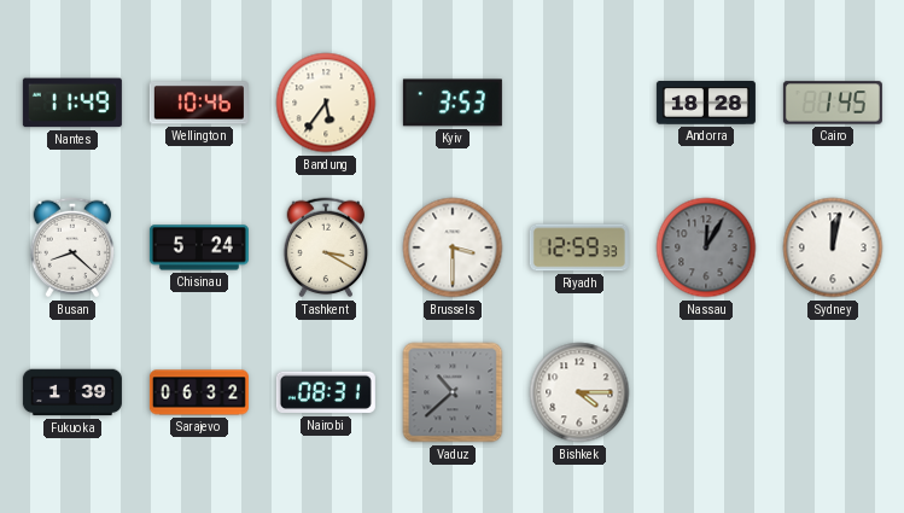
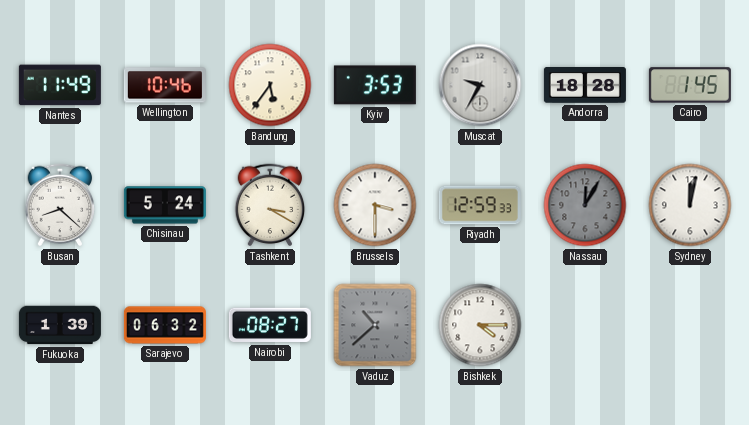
Muscat: none -> 9:35
Nairobi: 08:31 -> 08:27
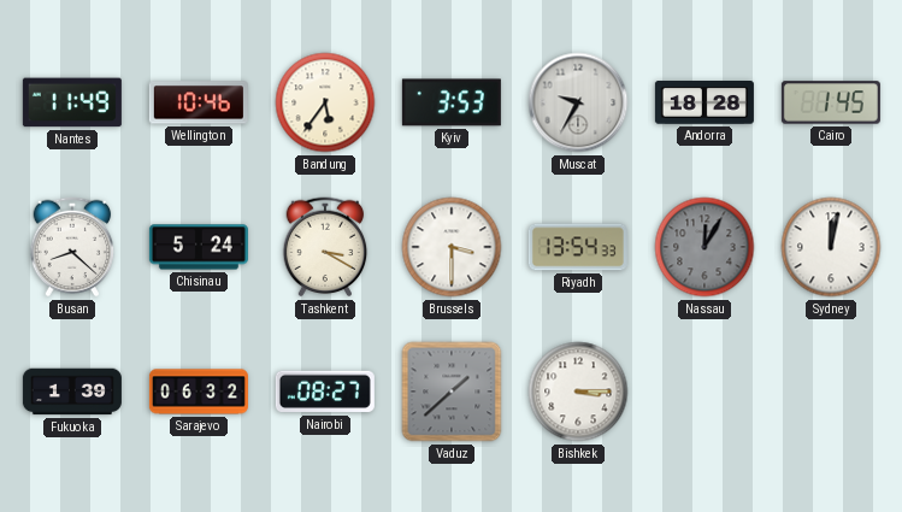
Riyadh: 12:59 -> 13:54
Vaduz: 10:38 -> 1:38
Bishkek: 4:15 -> 3:15
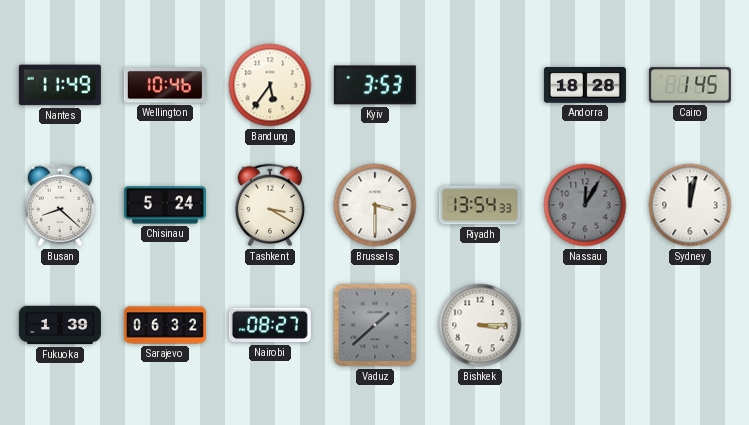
Muscat: 9:35 -> none
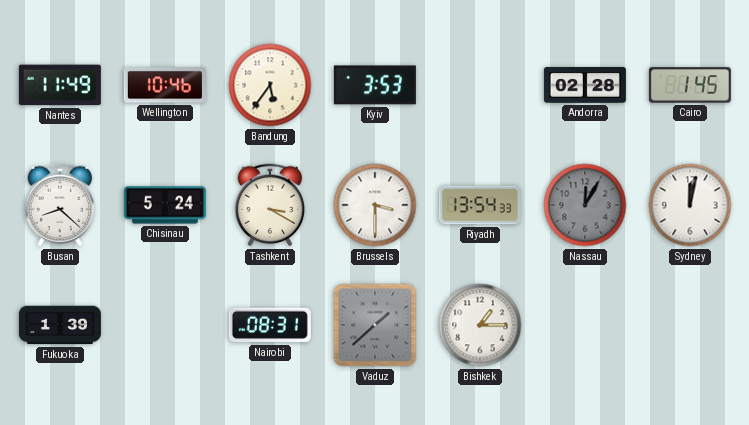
Andorra: 18:28 -> 02:28
Sarajevo: 06:32 -> none
Nairobi: 08:27 -> 08:31
Bishkek: 3:15 -> 1:15
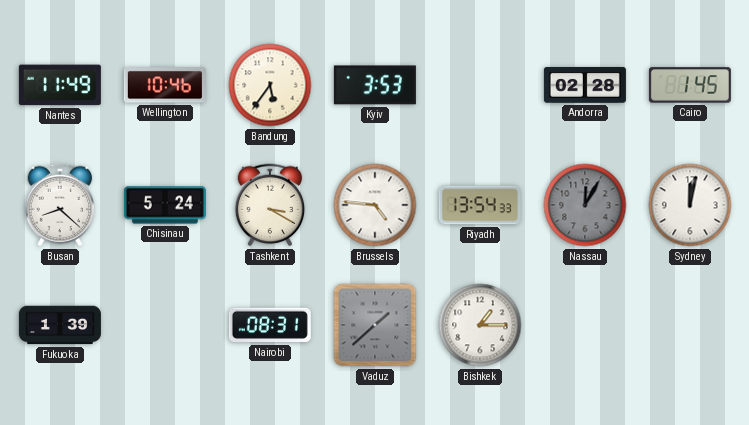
Brussels: 3:30 -> 4:46
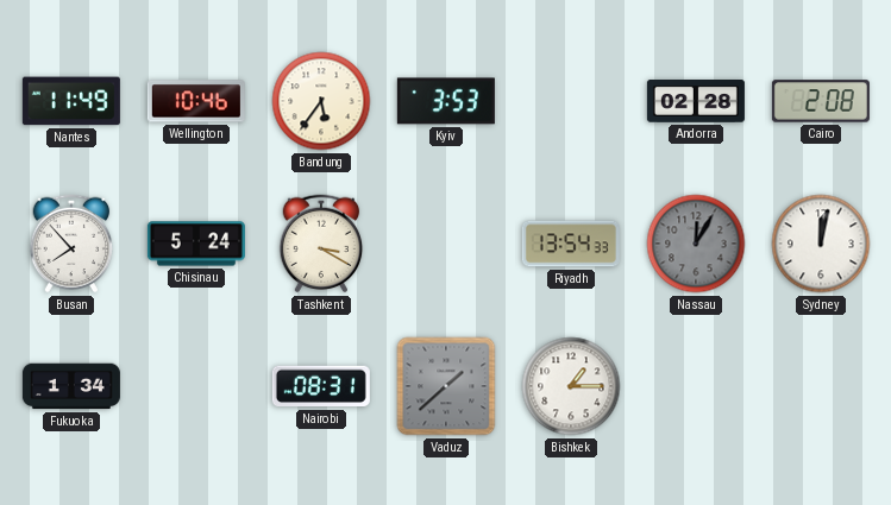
Cairo: 1:45 -> 2:08
Busan: 8:22 -> 7:53
Brussels: 4:46 -> none
Fukuoka: 1:39 -> 1:34
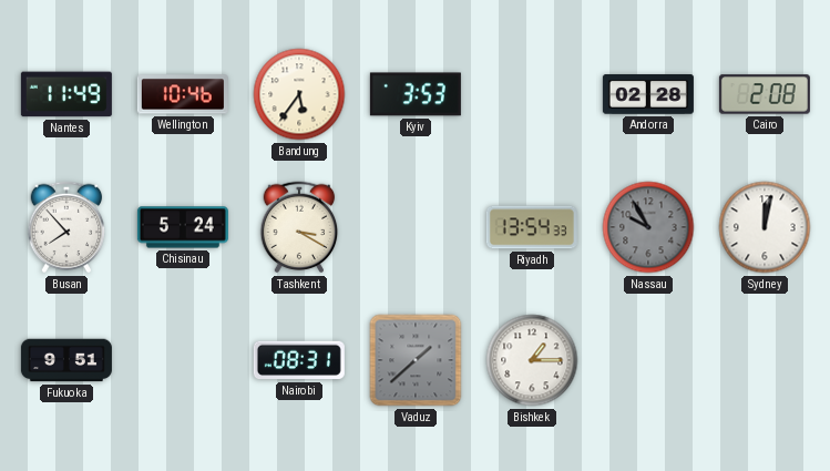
Nassau: 12:05 -> 9:55
Fukuoka: 1:34 -> 9:51
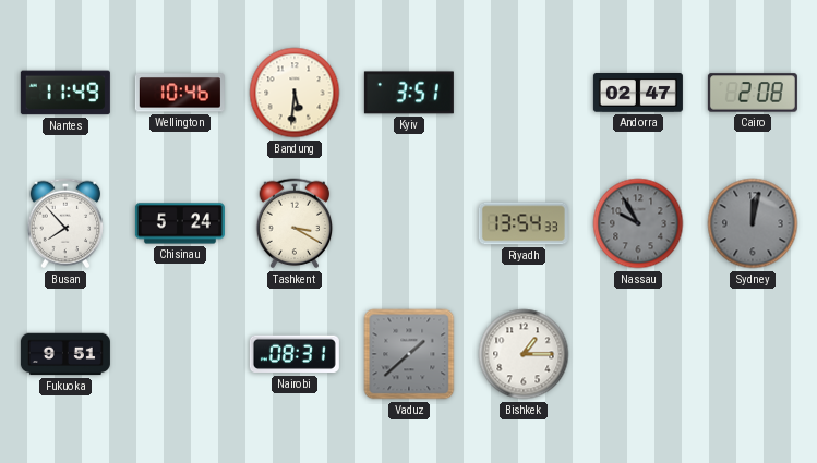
Bandung: 5:36 -> 5:31
Kyiv: 3:53 -> 3:51
Andorra: 02:28 -> 02:47
Sydney dial: white -> grey
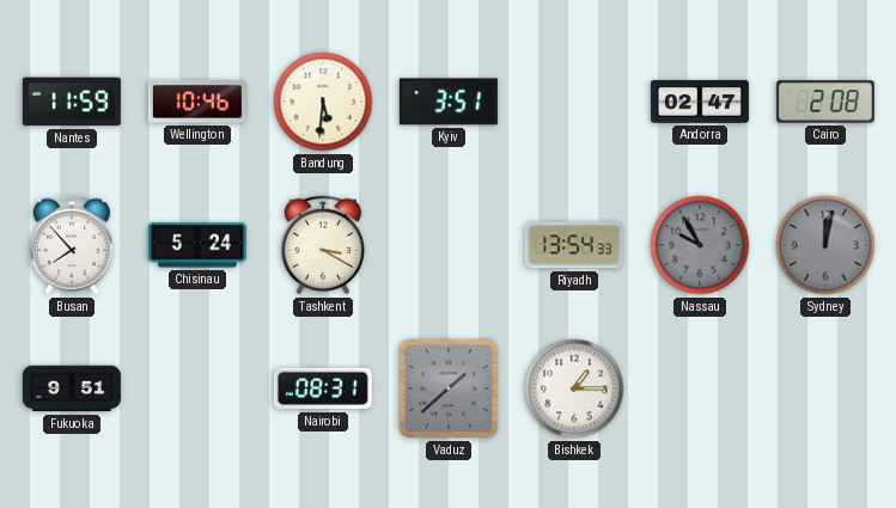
Nantes: 11:49 -> 11:59
